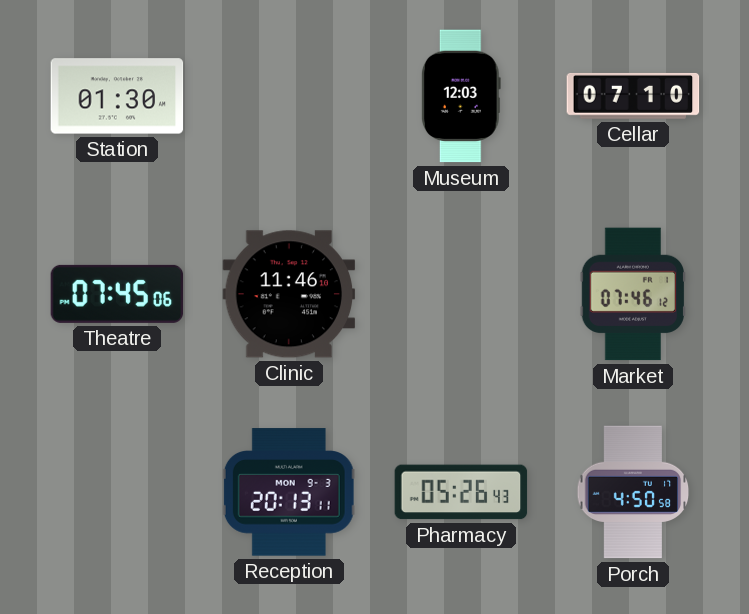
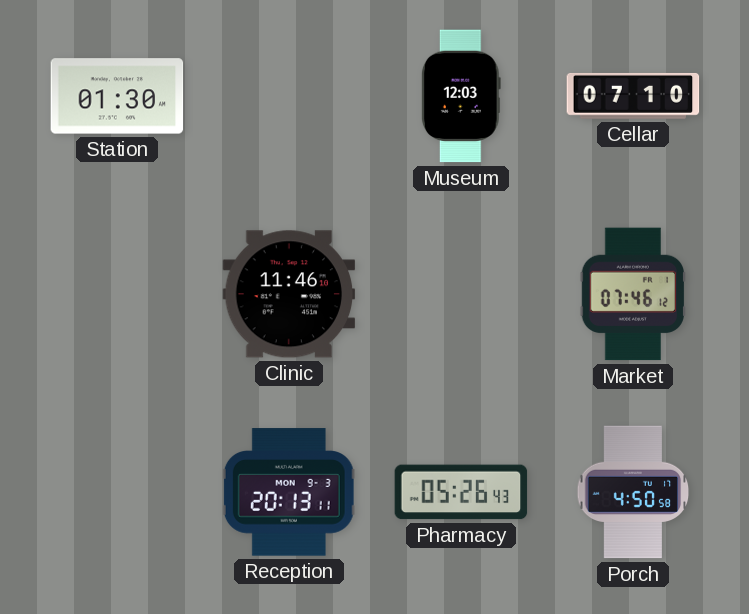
Theatre: 07:45 -> none
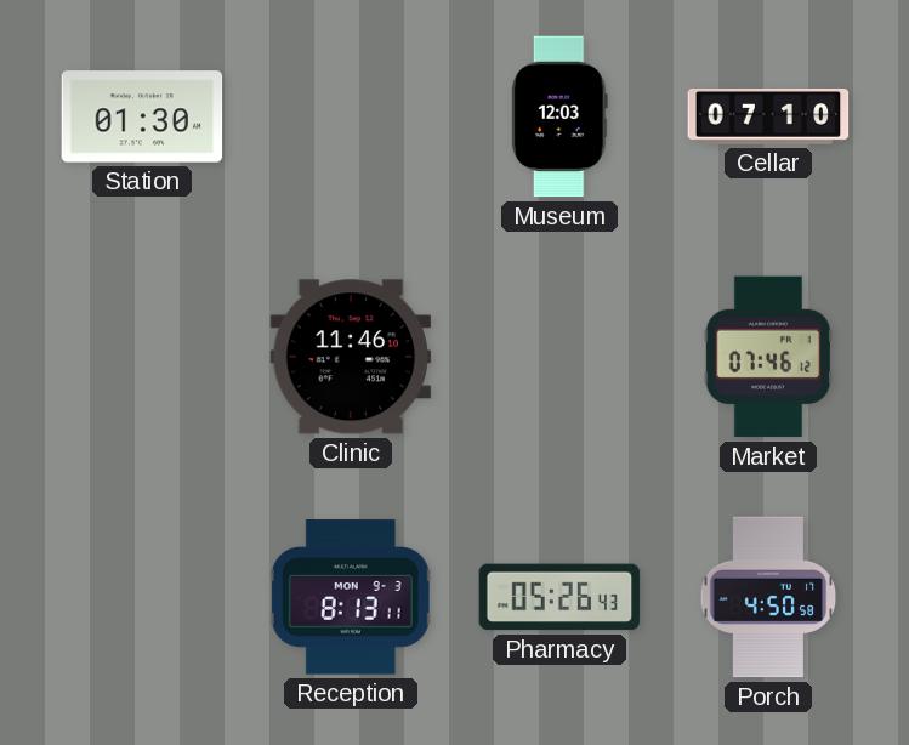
Reception: 20:13 -> 8:13
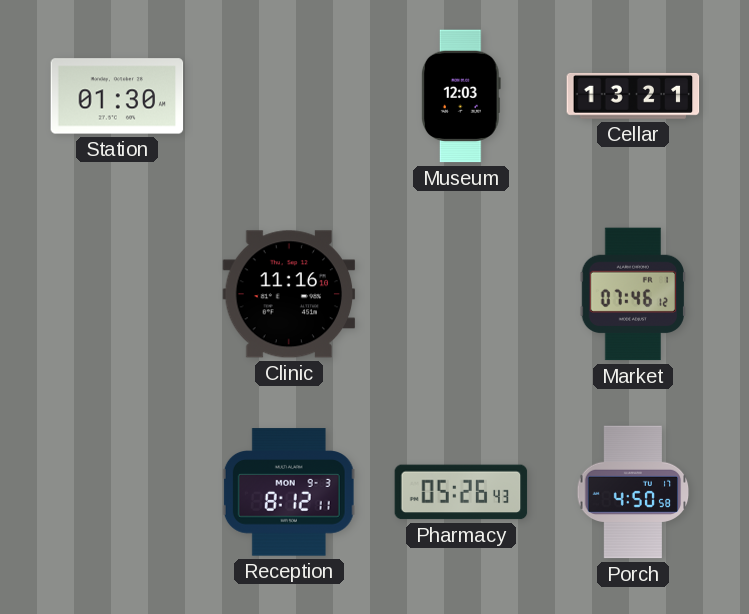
Cellar: 07:10 -> 13:21
Clinic: 11:46 -> 11:16
Reception: 8:13 -> 8:12
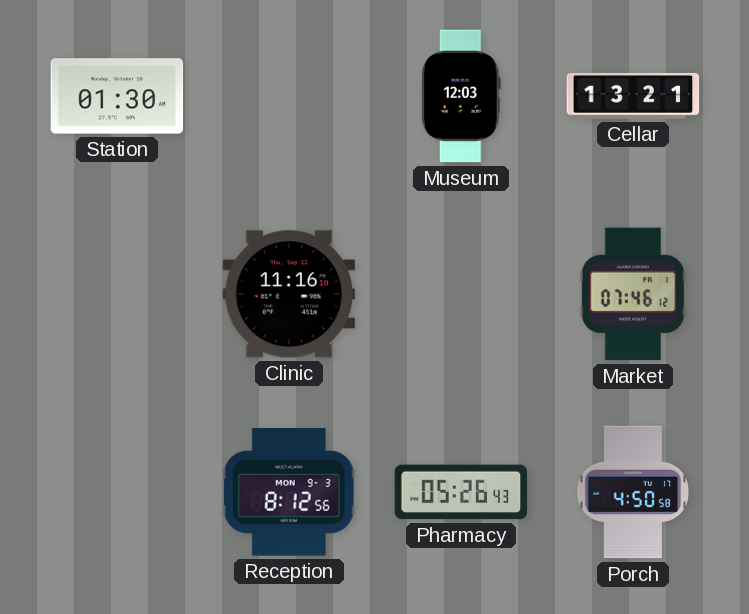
Reception: 8:12:11 -> 8:12:56
